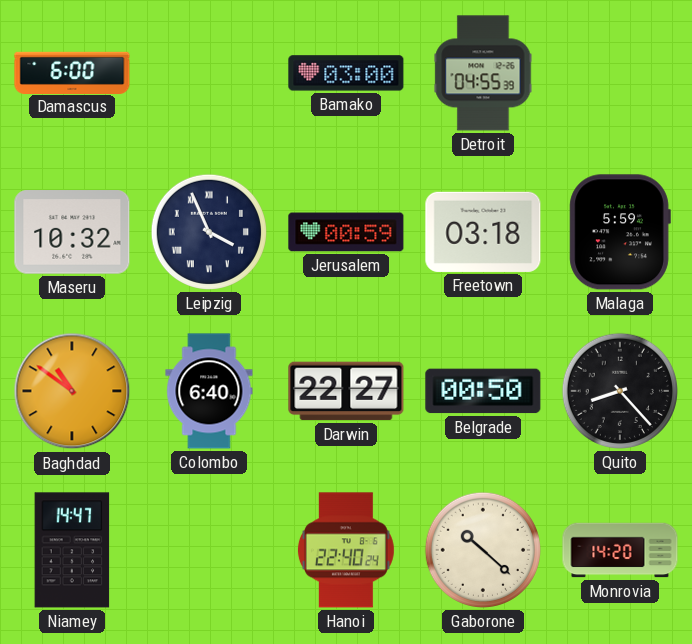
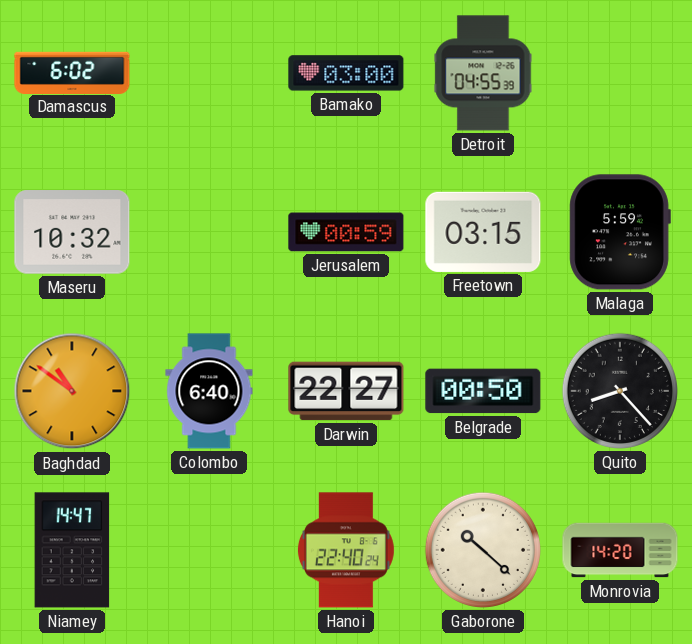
Damascus: 6:00 -> 6:02
Leipzig: 3:56 -> none
Freetown: 03:18 -> 03:15
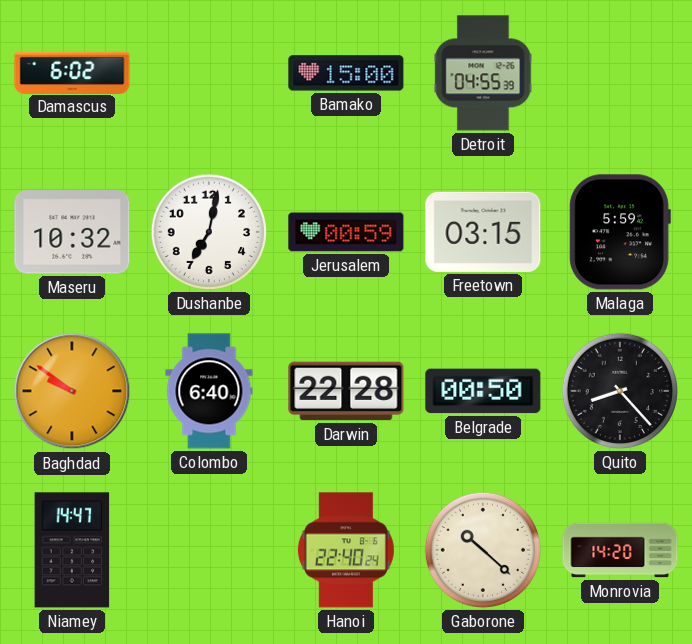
Bamako: 03:00 -> 15:00
Dushanbe: none -> 7:02
Baghdad: 10:51 -> 9:51
Darwin: 22:27 -> 22:28
